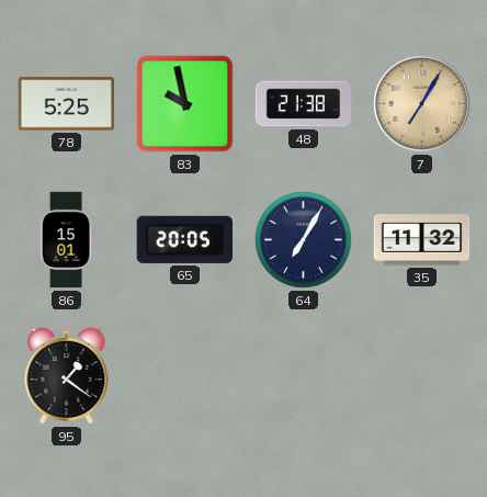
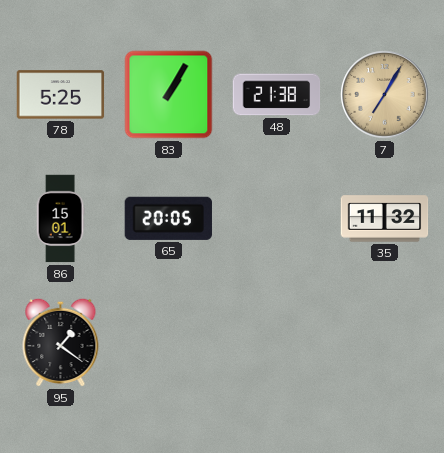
83: 9:58 -> 1:05
64: 7:05 -> none
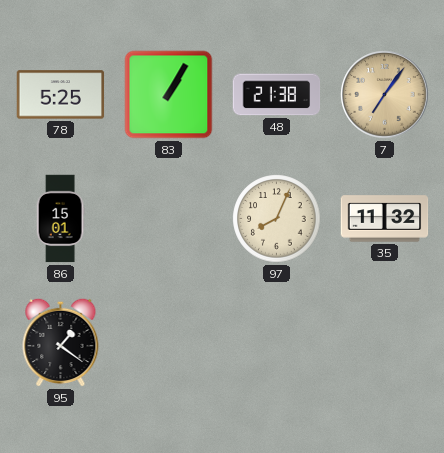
7: 7:05 -> 7:06
65: 20:05 -> none
97: none -> 8:04
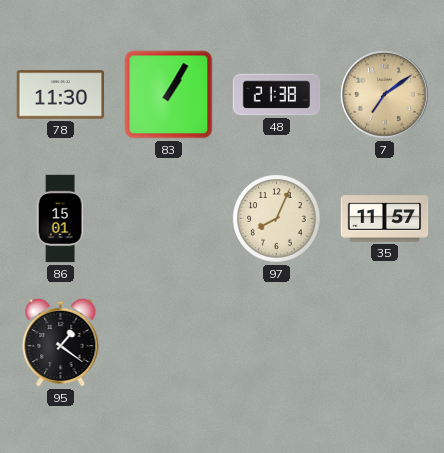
78: 5:25 -> 11:30
7: 7:06 -> 7:09
35: 11:32 -> 11:57
